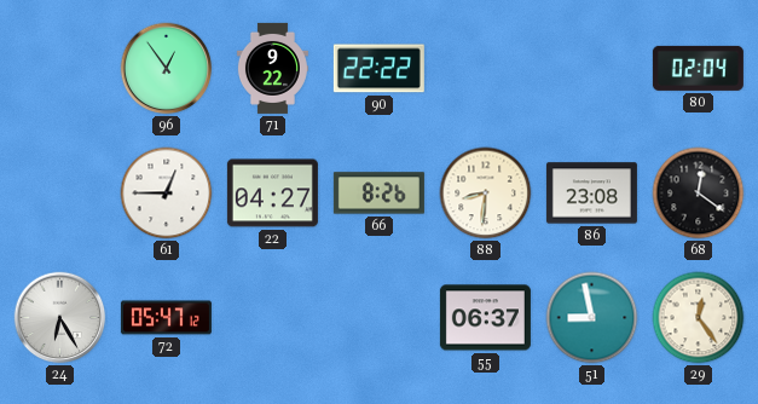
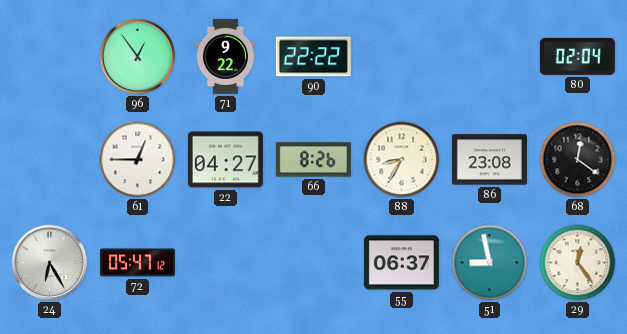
88: 8:31 -> 8:35
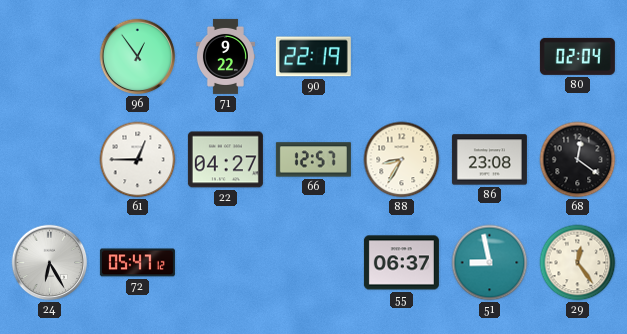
90: 22:22 -> 22:19
66: 8:26 -> 12:57
